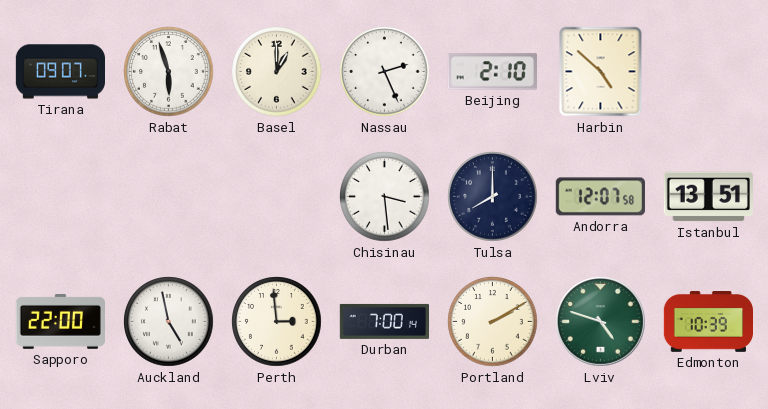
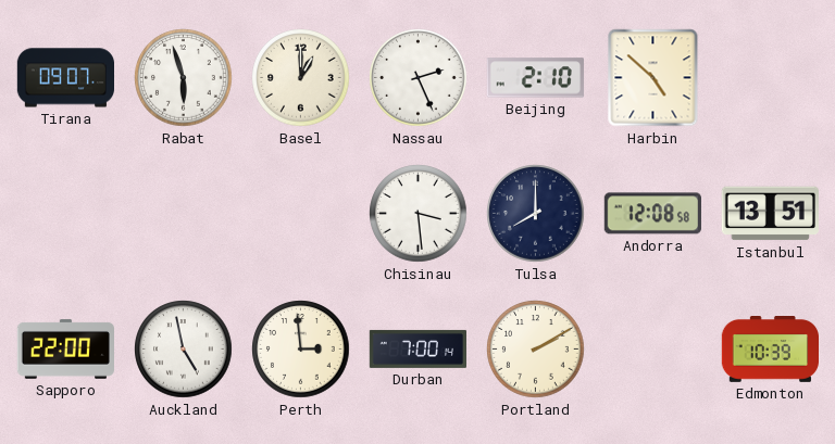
Andorra: 12:07 -> 12:08
Lviv: 4:48 -> none
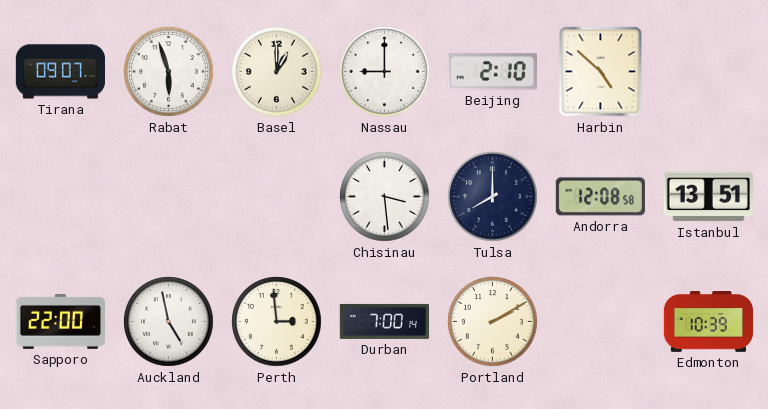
Nassau: 2:26 -> 9:00
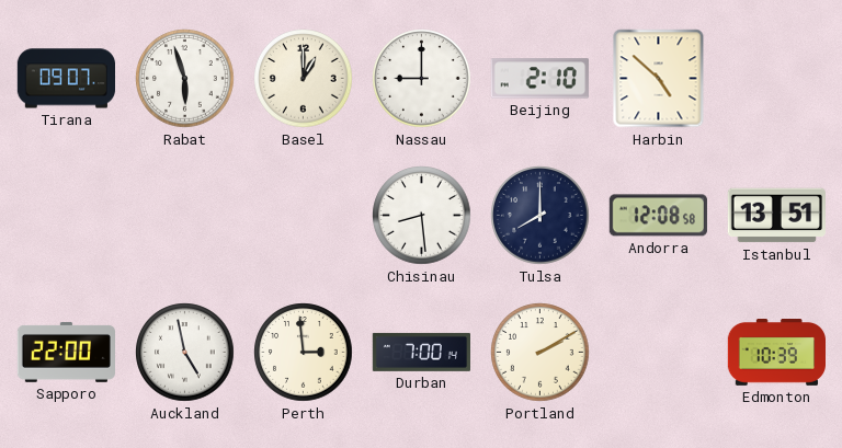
Chisinau: 3:29 -> 8:29
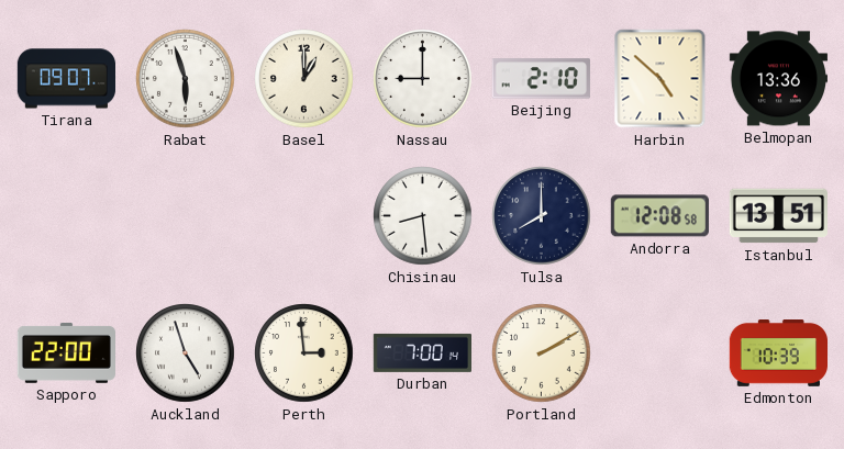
Belmopan: none -> 13:36
Auckland: 4:58 -> 4:57
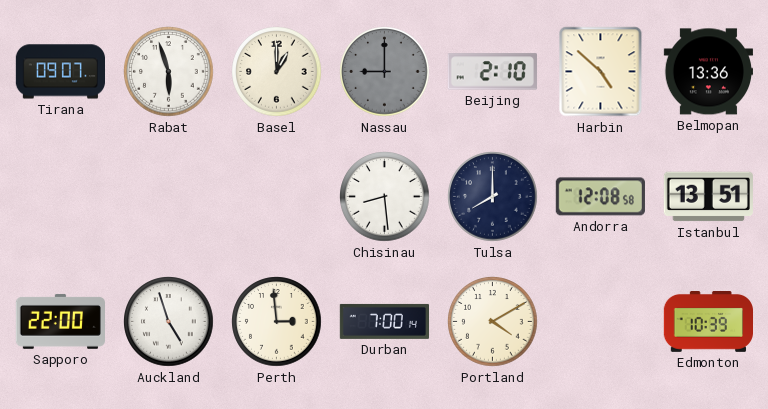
Nassau dial: white -> grey
Portland: 2:10 -> 4:10
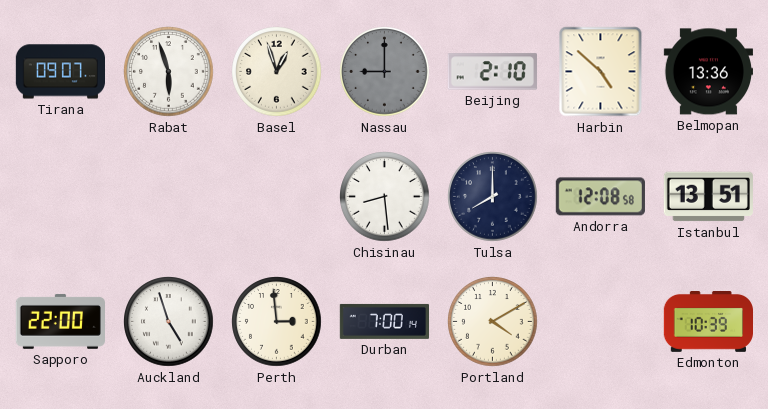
Basel: 1:00 -> 12:57
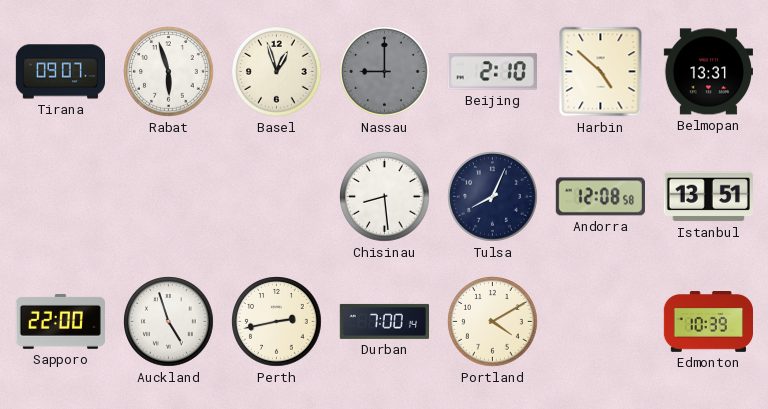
Belmopan: 13:36 -> 13:31
Tulsa: 8:00 -> 8:04
Perth: 2:59 -> 2:43
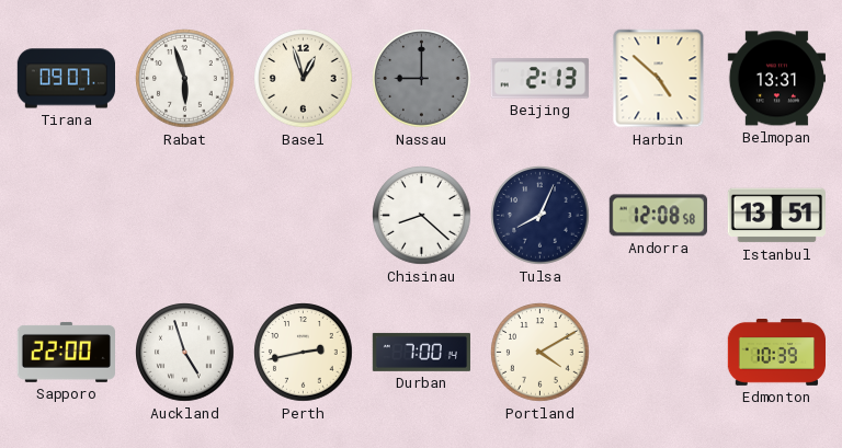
Beijing: 2:10 -> 2:13
Chisinau: 8:29 -> 8:22
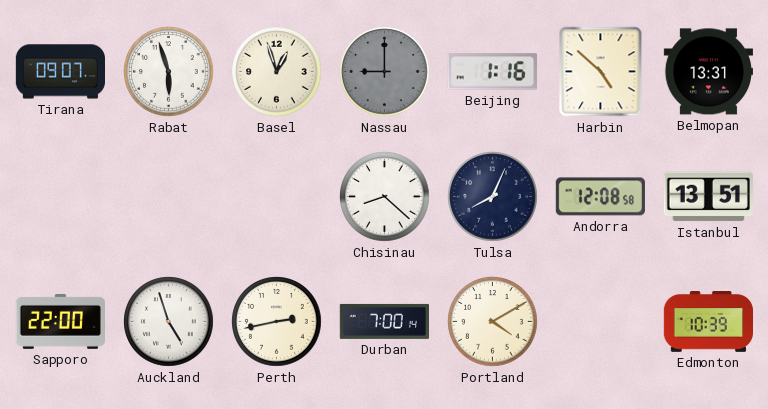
Beijing: 2:13 -> 1:16
